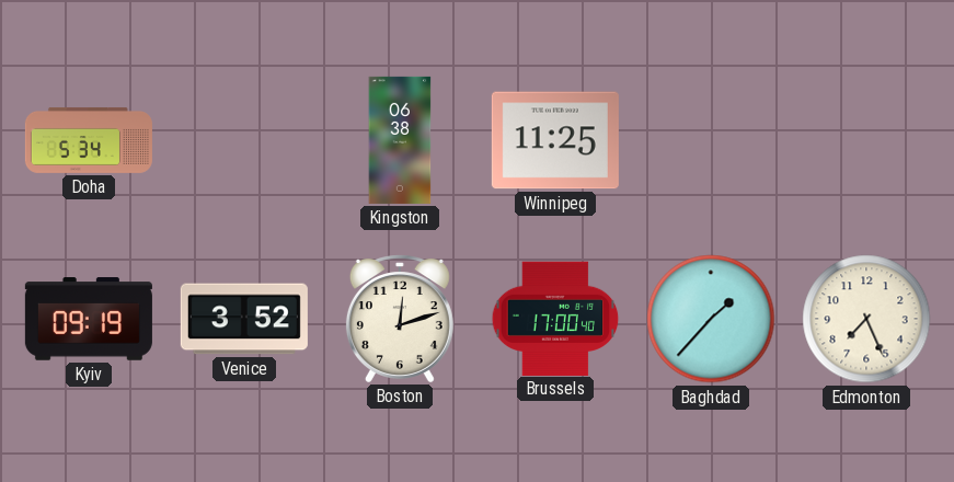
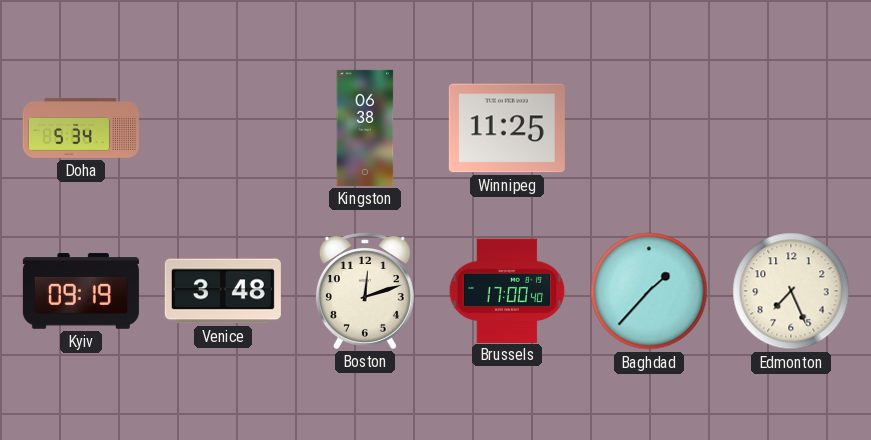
Venice: 3:52 -> 3:48
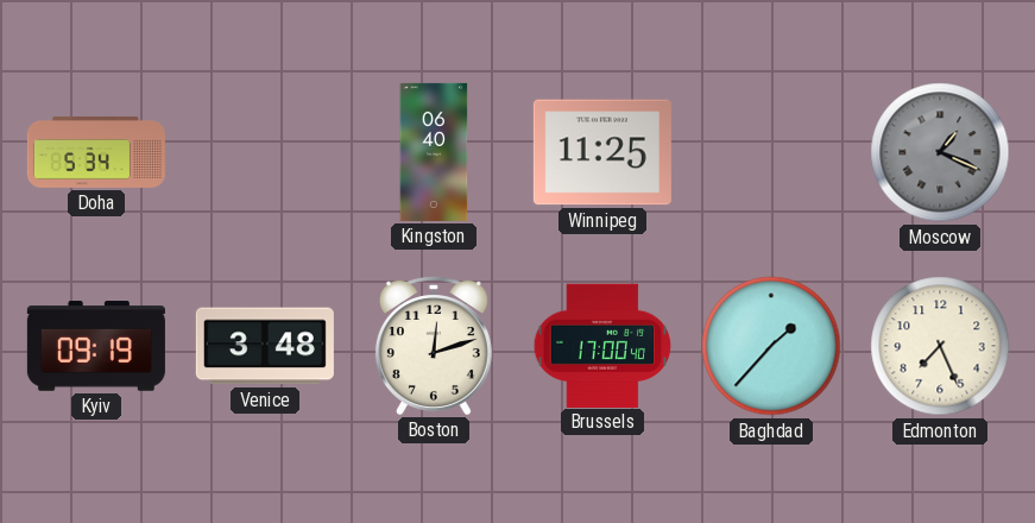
Kingston: 06:38 -> 06:40
Moscow: none -> 1:19
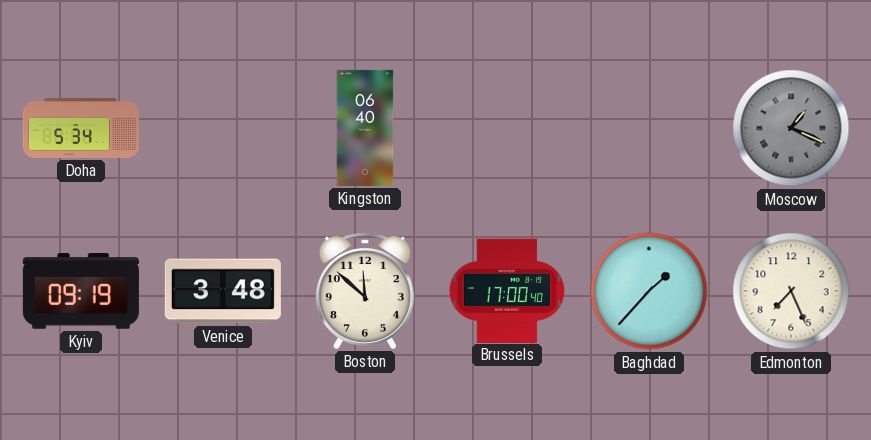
Winnipeg: 11:25 -> none
Boston: 12:12 -> 11:52
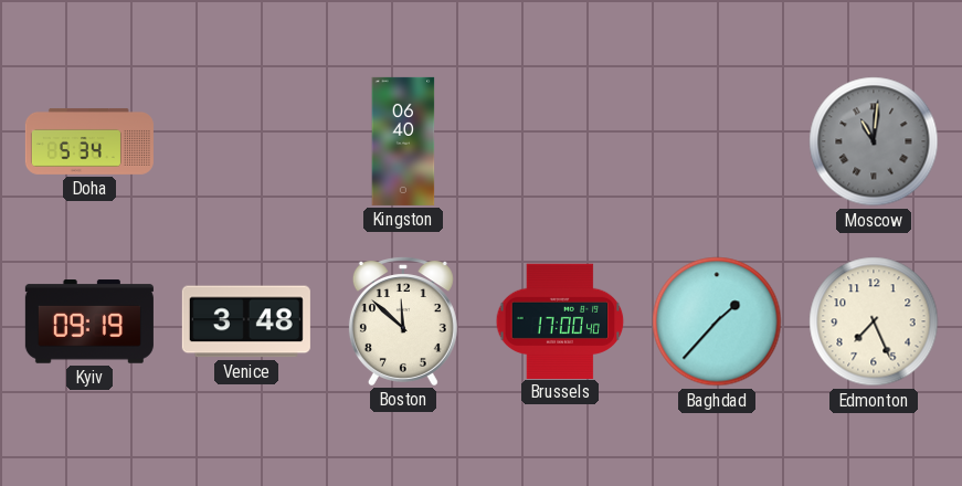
Moscow: 1:19 -> 11:01
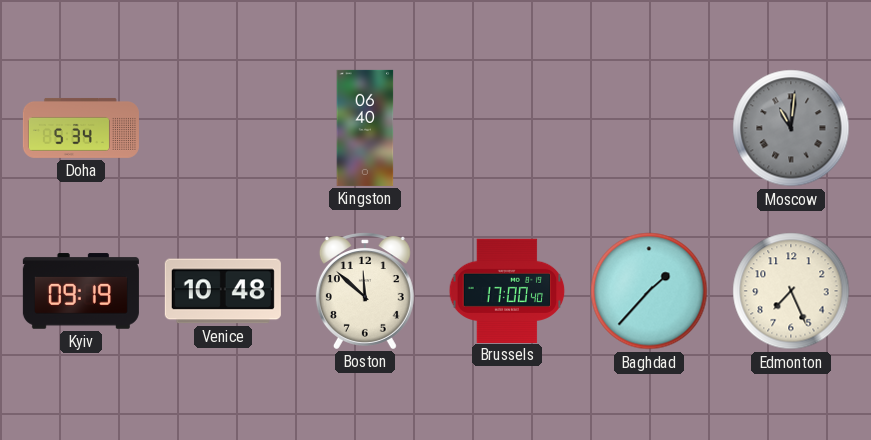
Venice: 3:48 -> 10:48
